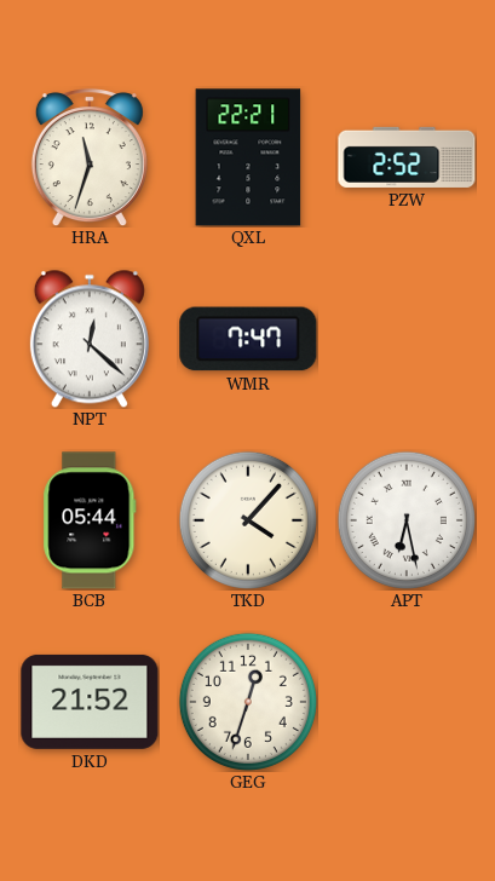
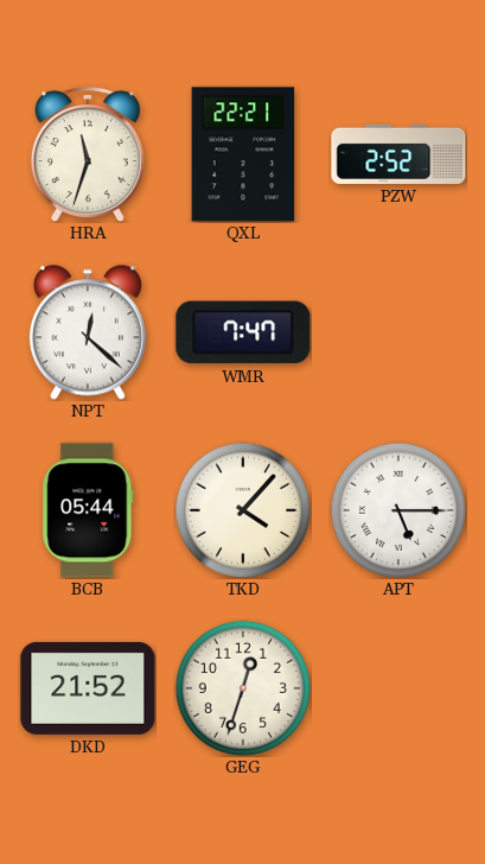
APT: 6:28 -> 5:15
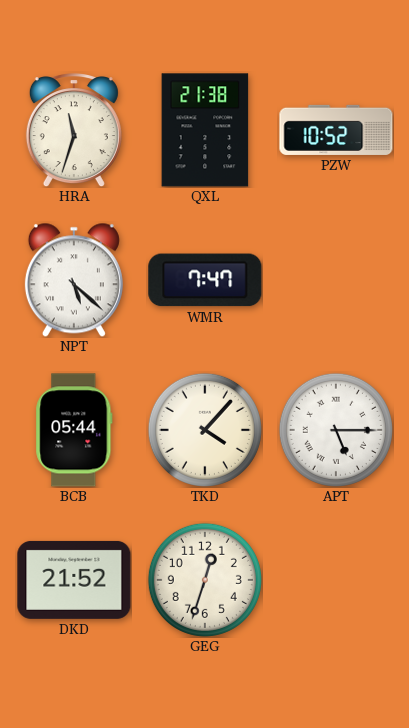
QXL: 22:21 -> 21:38
PZW: 2:52 -> 10:52
NPT: 12:22 -> 5:22
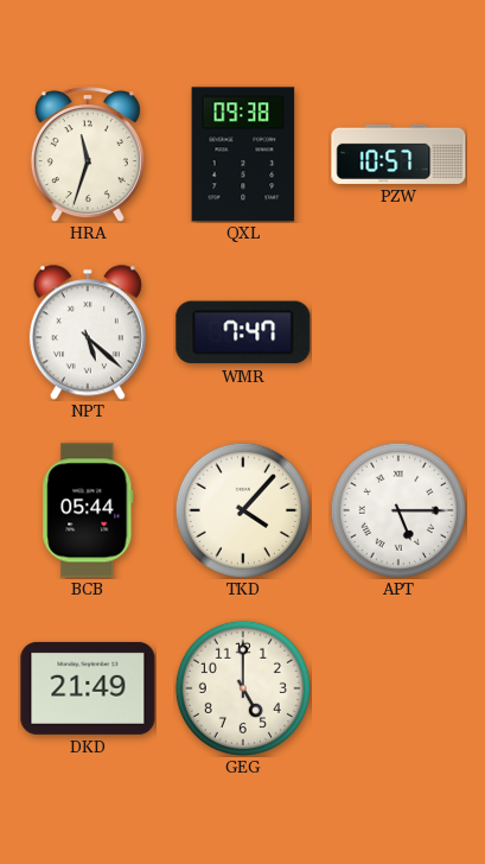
QXL: 21:38 -> 09:38
PZW: 10:52 -> 10:57
DKD: 21:52 -> 21:49
GEG: 12:33 -> 5:00
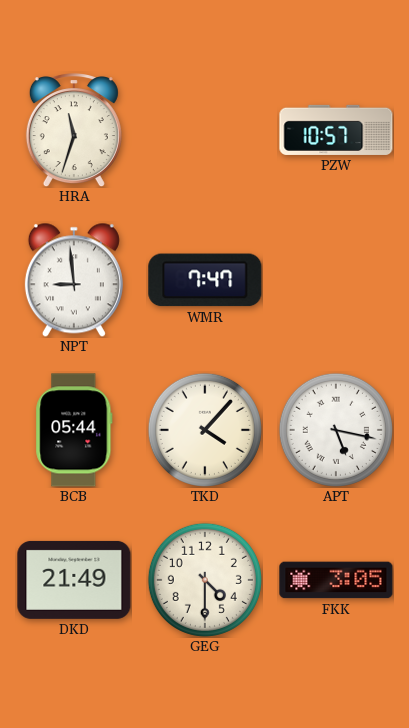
QXL: 09:38 -> none
NPT: 5:22 -> 8:59
APT: 5:15 -> 5:17
GEG: 5:00 -> 4:30
FKK: none -> 3:05
